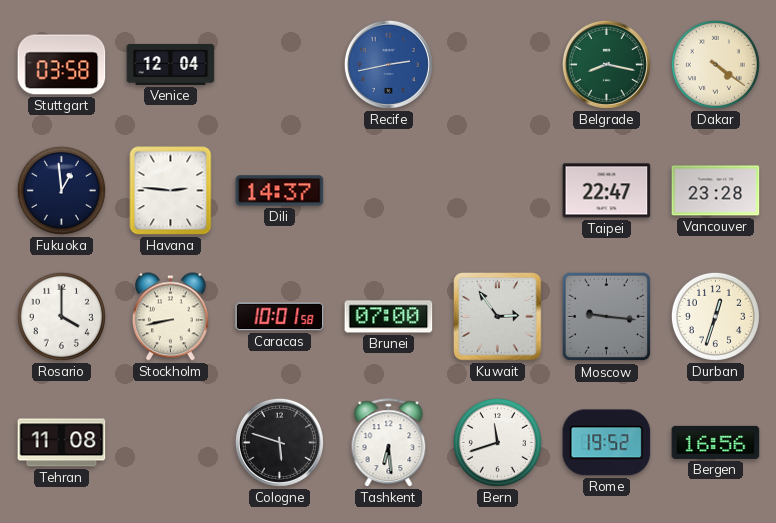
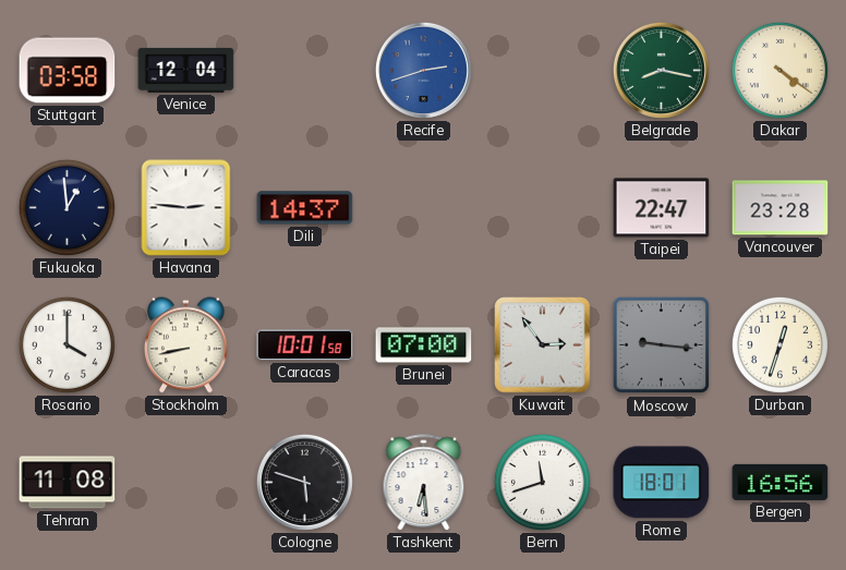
Recife: 2:43 -> 2:42
Rome: 19:52 -> 18:01
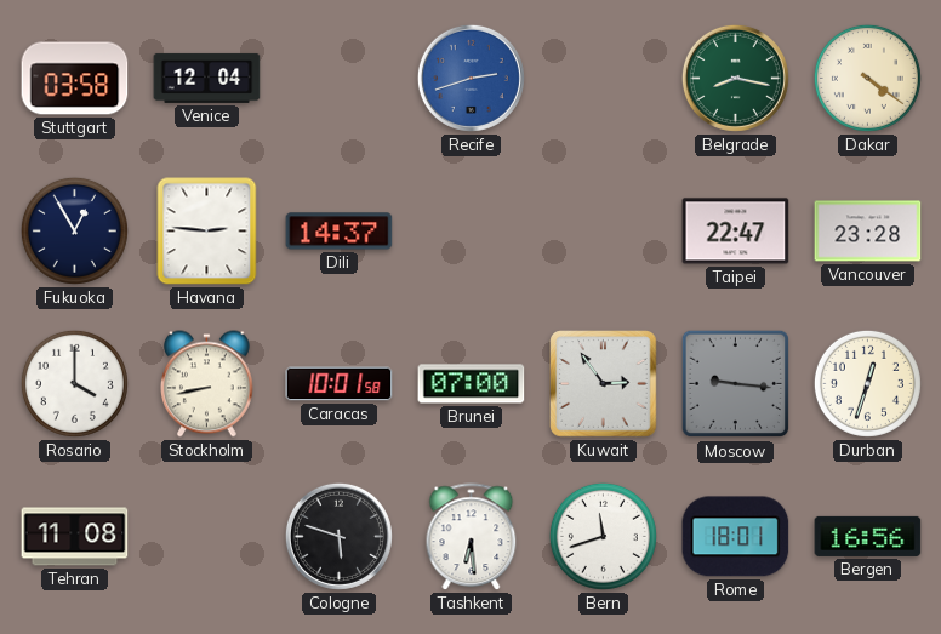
Fukuoka: 12:59 -> 12:55
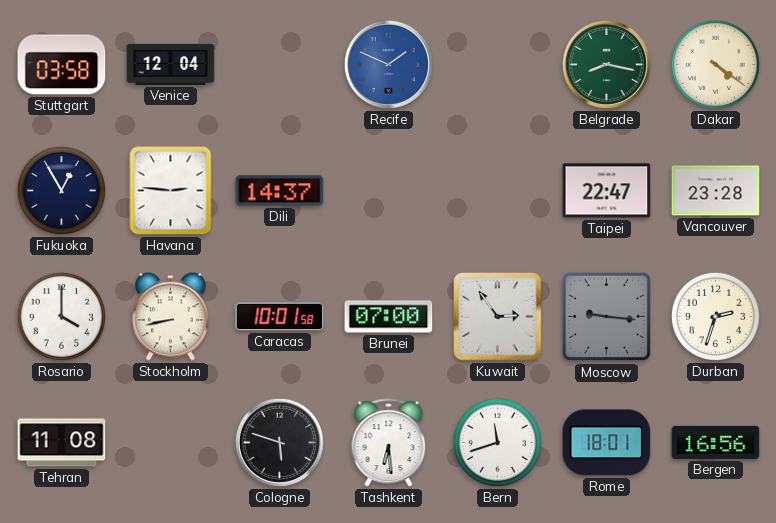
Recife: 2:42 -> 1:49
Durban: 12:33 -> 2:33
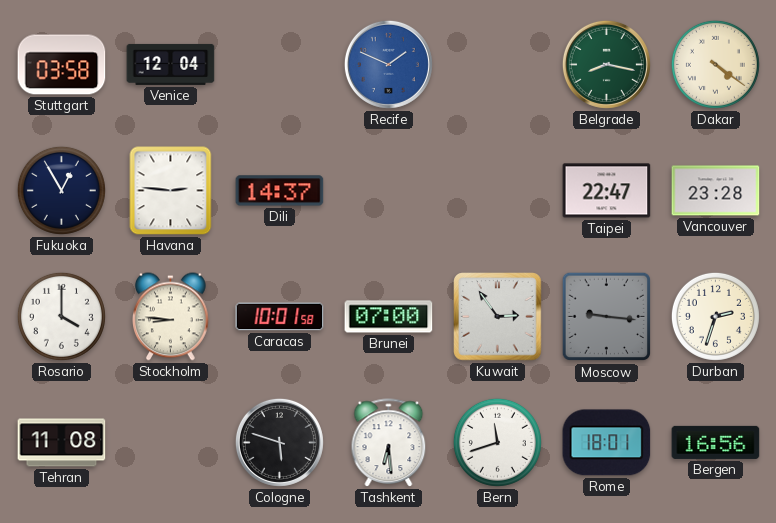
Stockholm: 8:43 -> 8:46
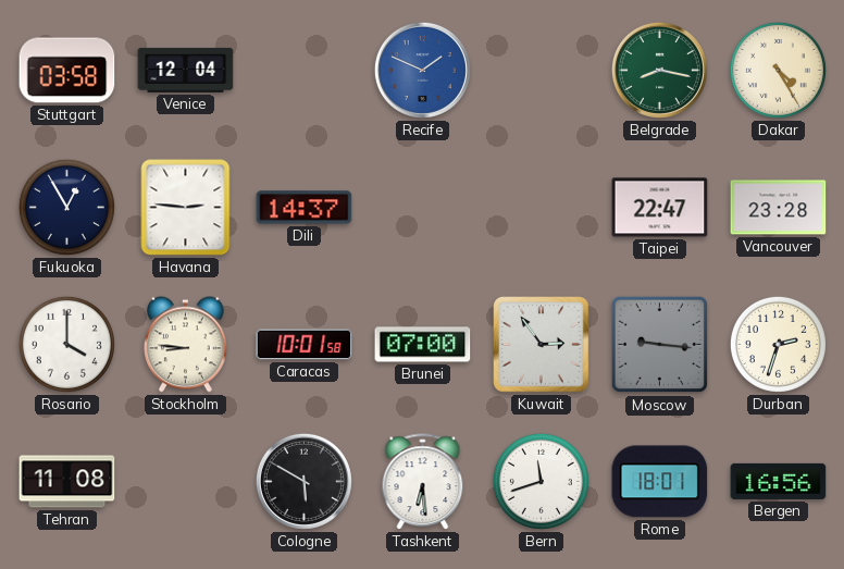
Dakar: 4:21 -> 4:25
Cologne: 5:48 -> 5:50
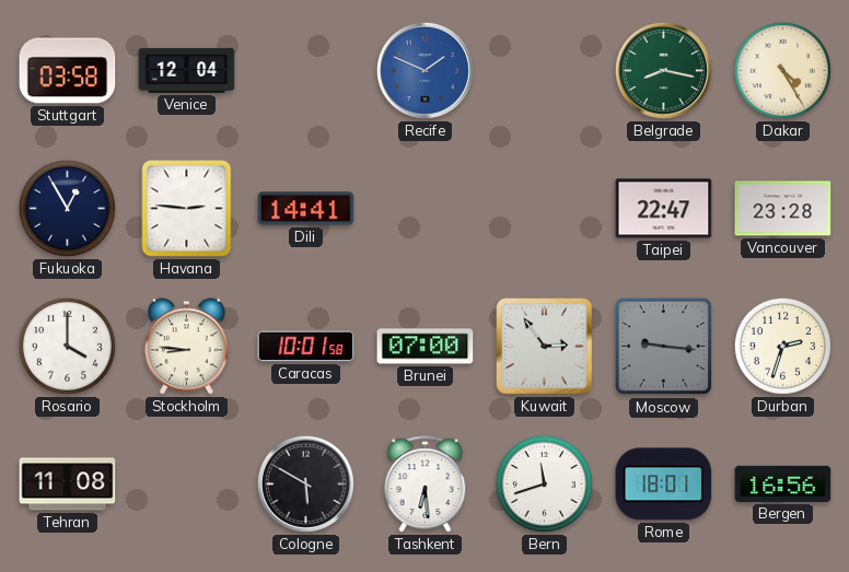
Dili: 14:37 -> 14:41
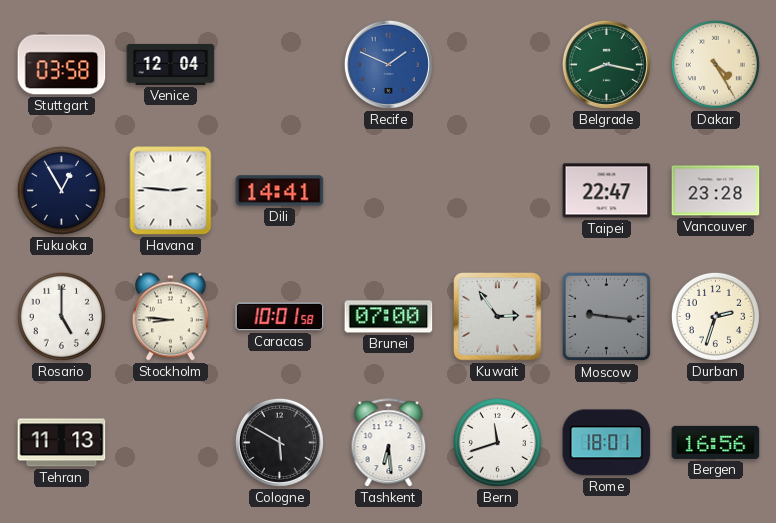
Rosario: 4:00 -> 5:00
Tehran: 11:08 -> 11:13
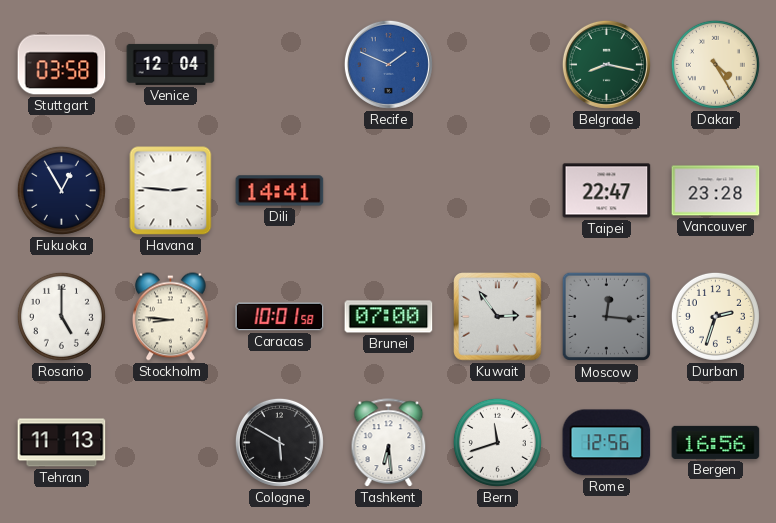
Moscow: 9:16 -> 12:16
Rome: 18:01 -> 12:56
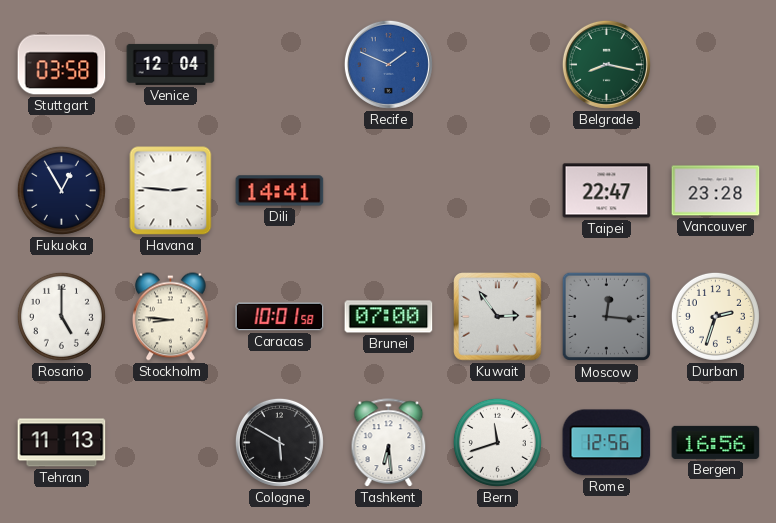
Dakar: 4:25 -> none
